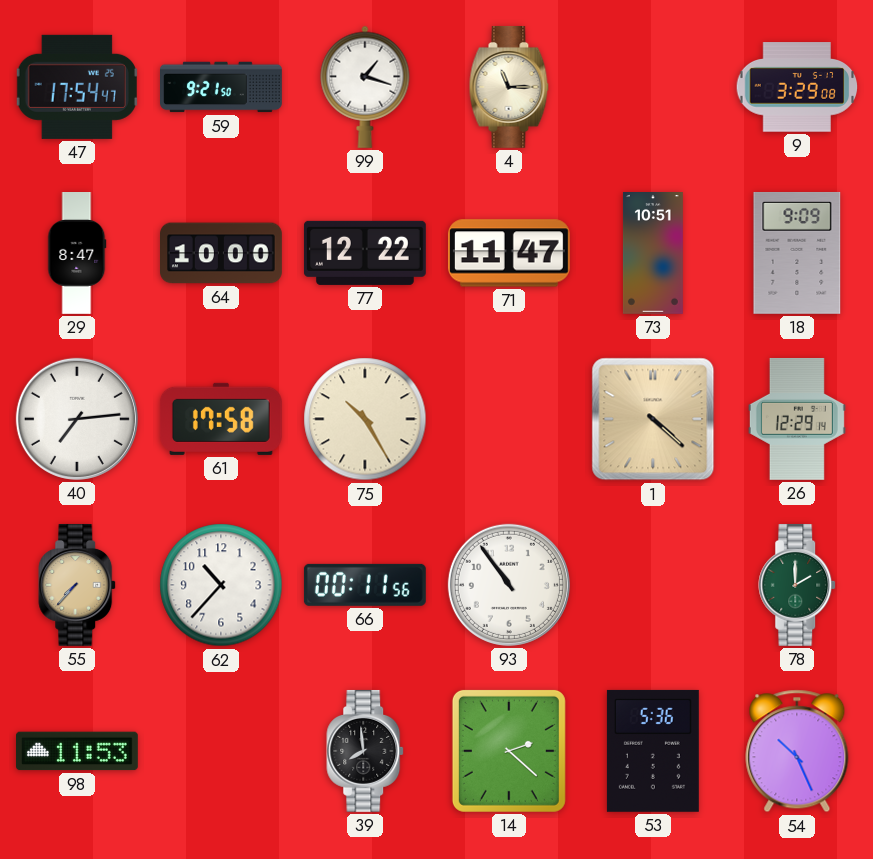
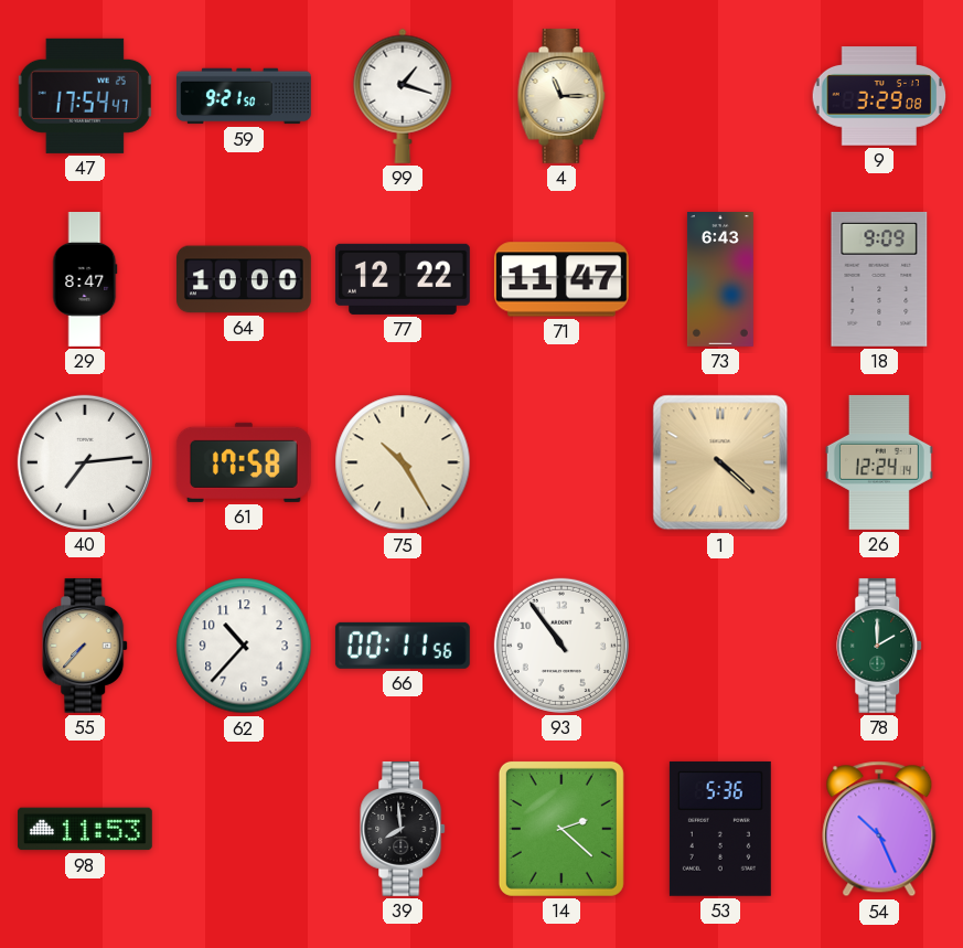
73: 10:51 -> 6:43
26: 12:29 -> 12:24
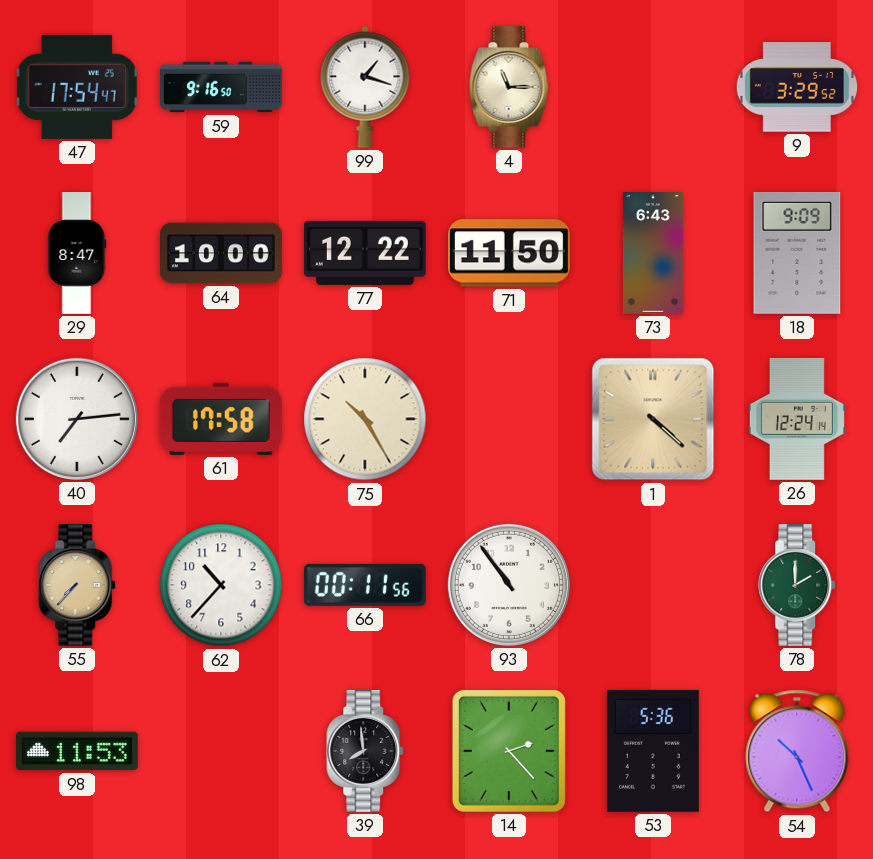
59: 9:21 -> 9:16
9: 3:29:08 -> 3:29:52
71: 11:47 -> 11:50
14: 2:22 -> 2:23
